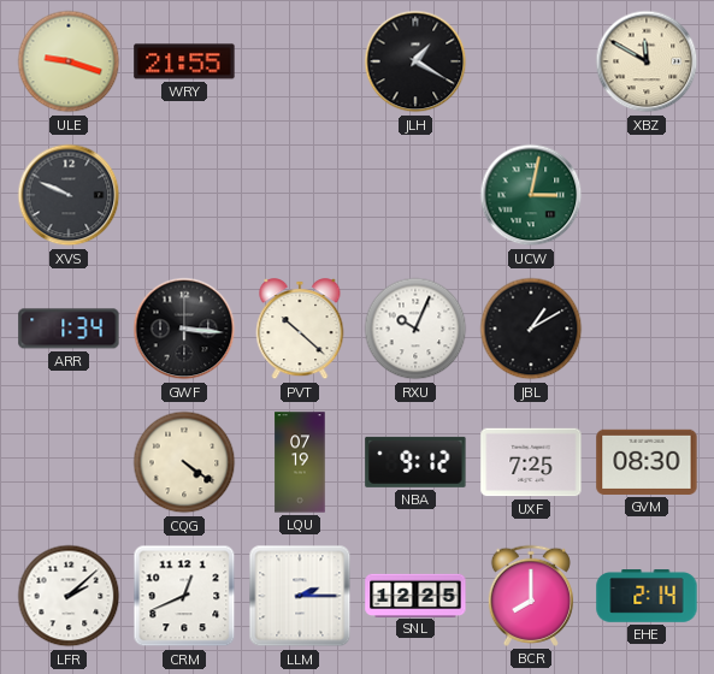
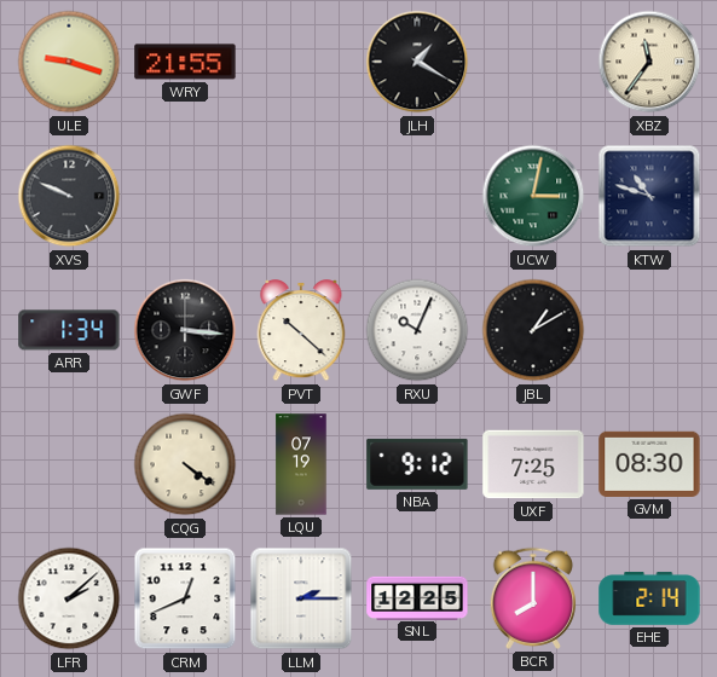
XBZ: 11:50 -> 11:36
KTW: none -> 10:48
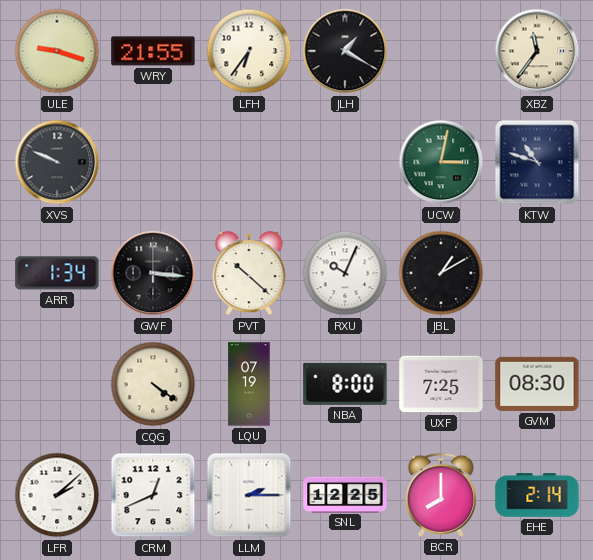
LFH: none -> 6:36
NBA: 9:12 -> 8:00
